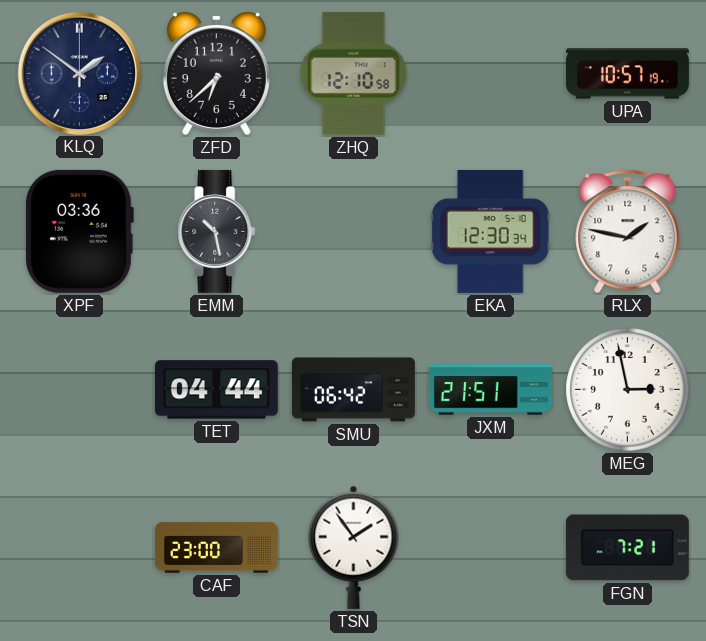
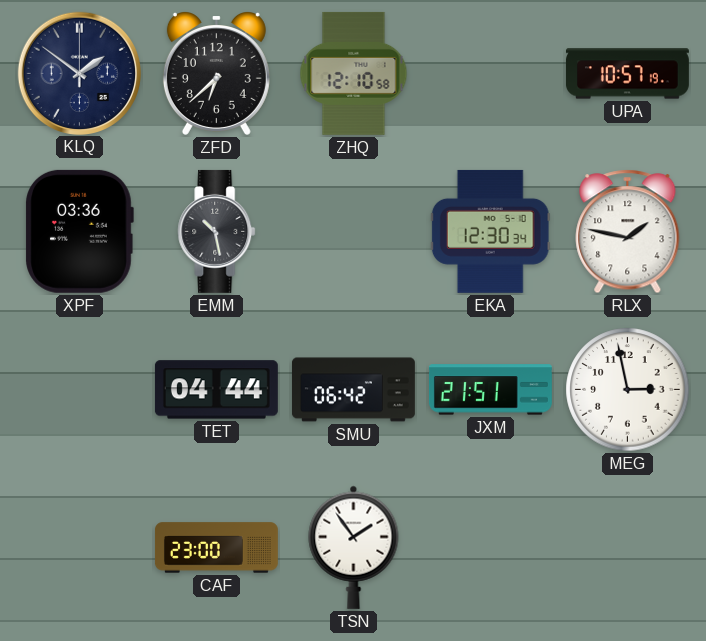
FGN: 7:21 -> none
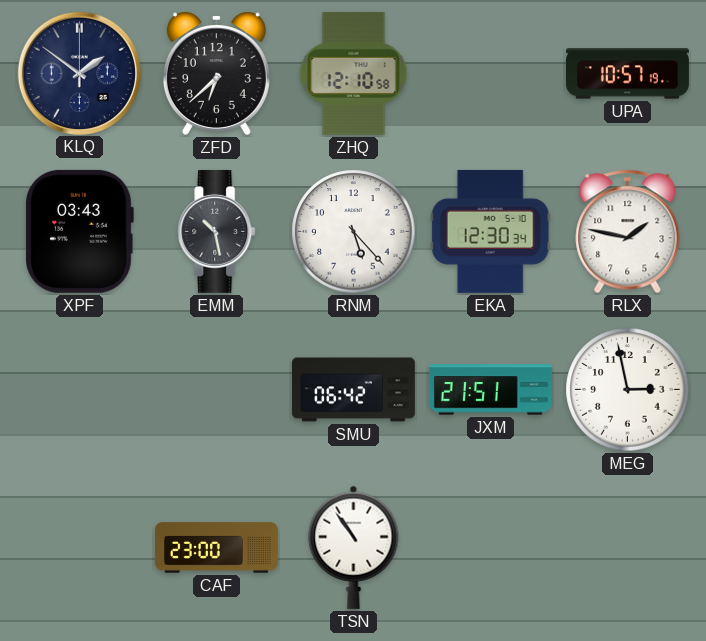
XPF: 03:36 -> 03:43
RNM: none -> 5:23
TET: 04:44 -> none
TSN: 1:54 -> 10:54
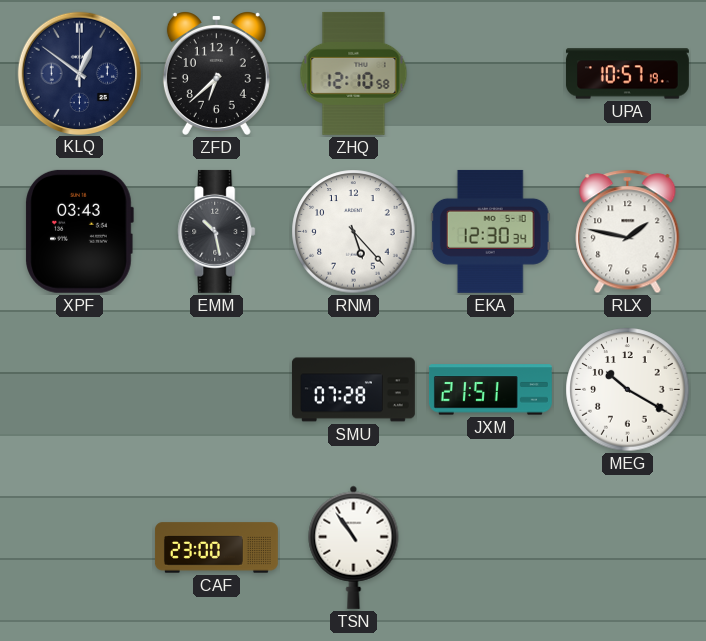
KLQ: 1:51 -> 12:51
SMU: 06:42 -> 07:28
MEG: 2:58 -> 10:20
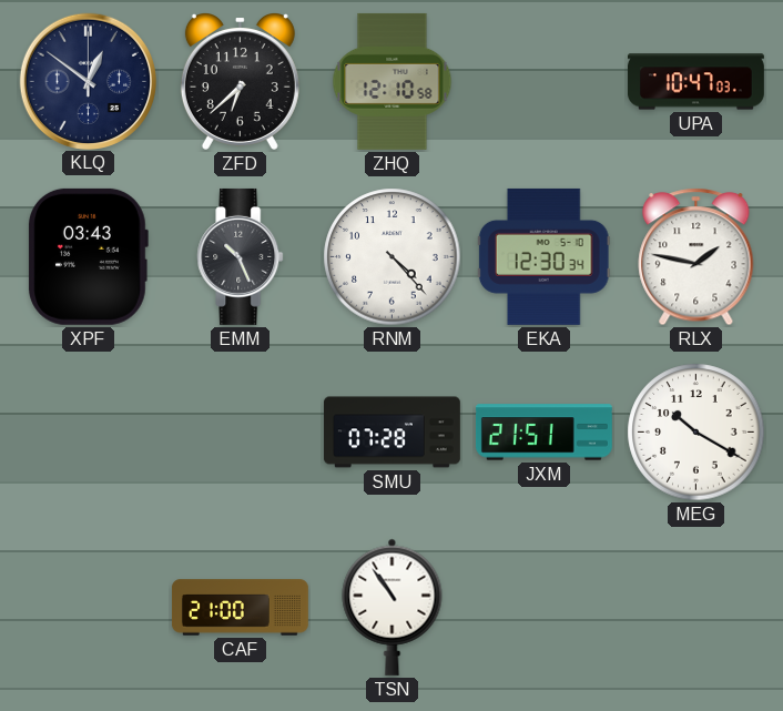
UPA: 10:57 -> 10:47
EMM: 10:28 -> 10:26
RNM: 5:23 -> 4:23
CAF: 23:00 -> 21:00
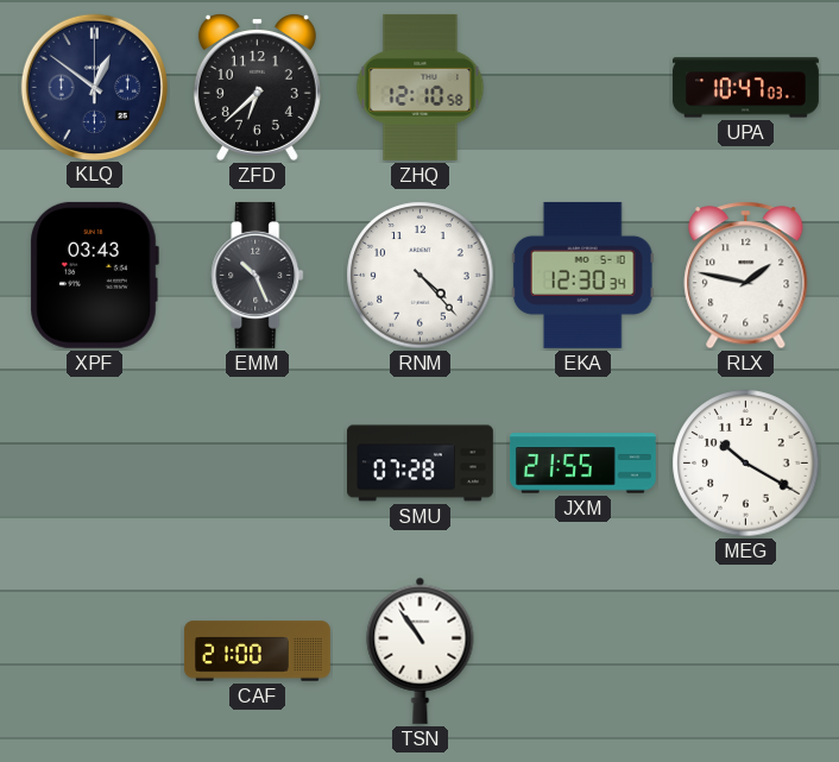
JXM: 21:51 -> 21:55
